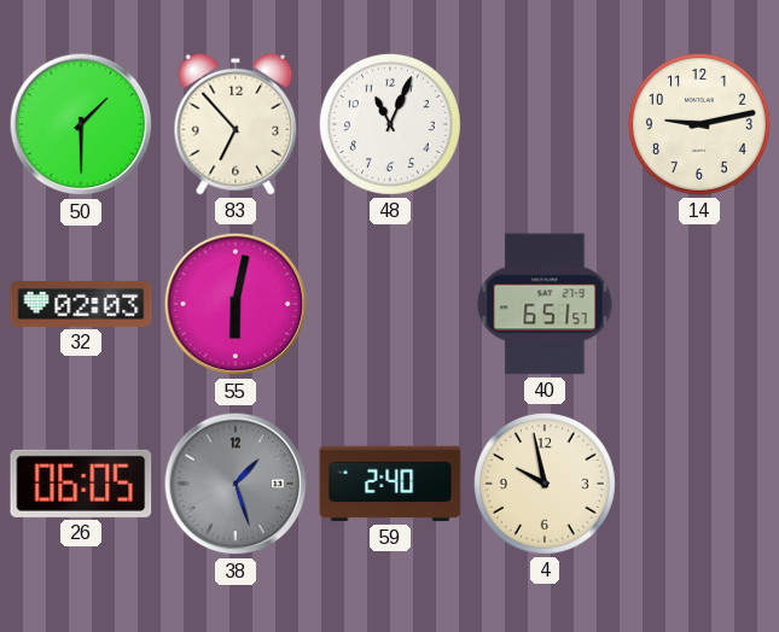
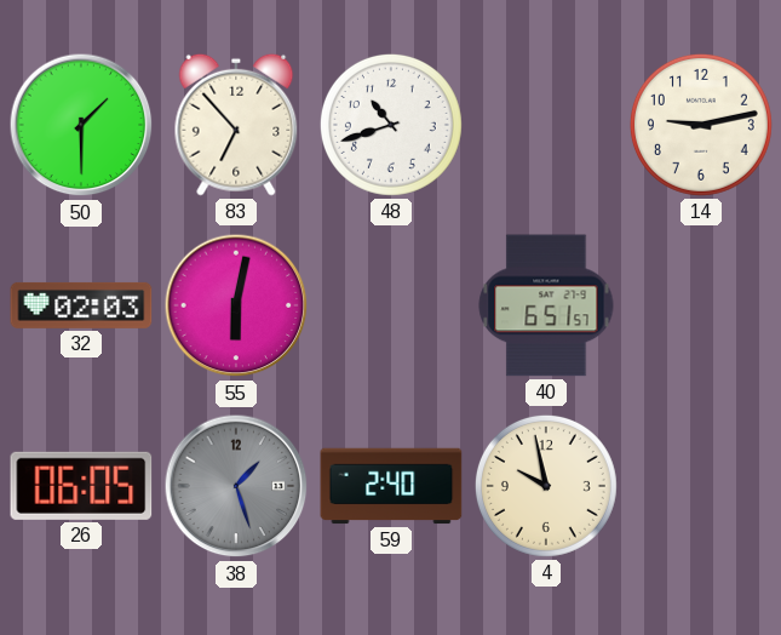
48: 11:04 -> 10:42
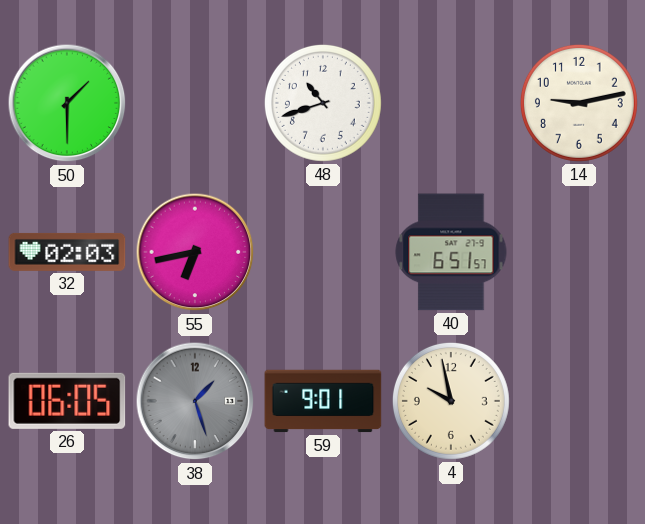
83: 6:53 -> none
55: 6:02 -> 6:43
59: 2:40 -> 9:01
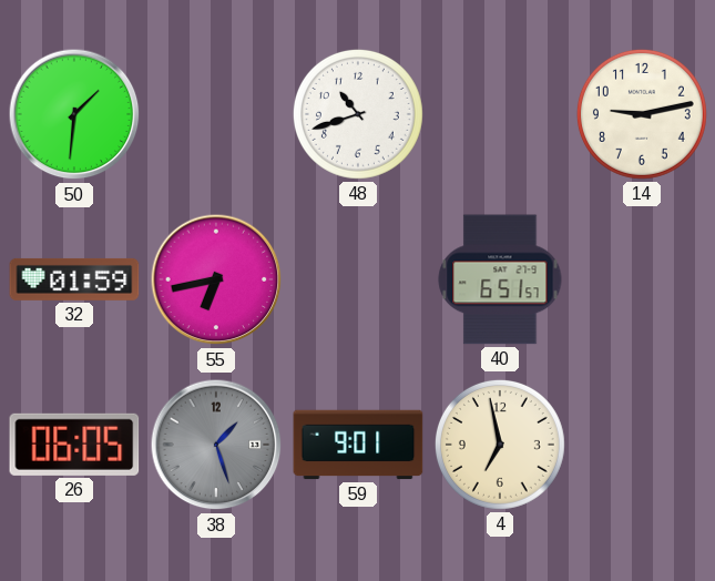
50: 1:30 -> 1:31
32: 02:03 -> 01:59
4: 9:58 -> 6:58
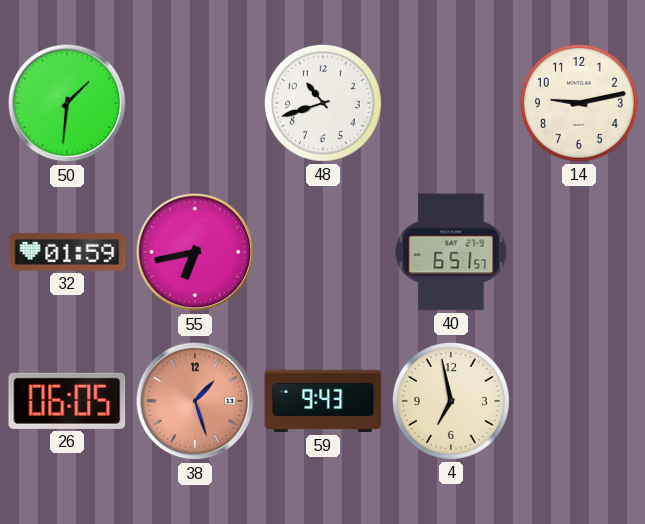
38 dial: grey -> salmon
59: 9:01 -> 9:43
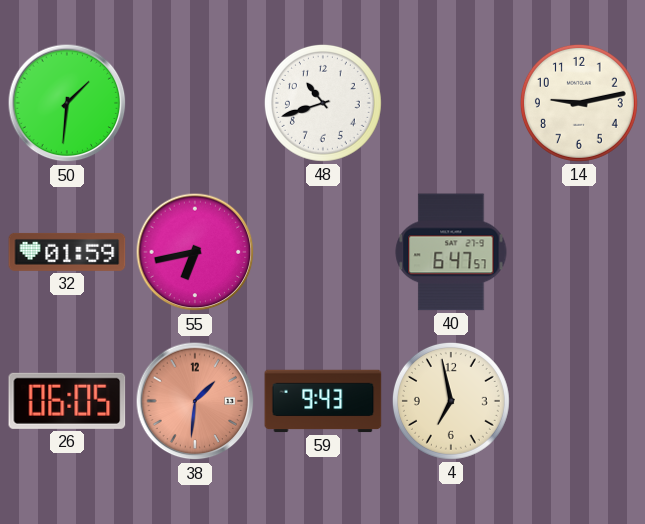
40: 6:51 -> 6:47
38: 1:27 -> 1:31
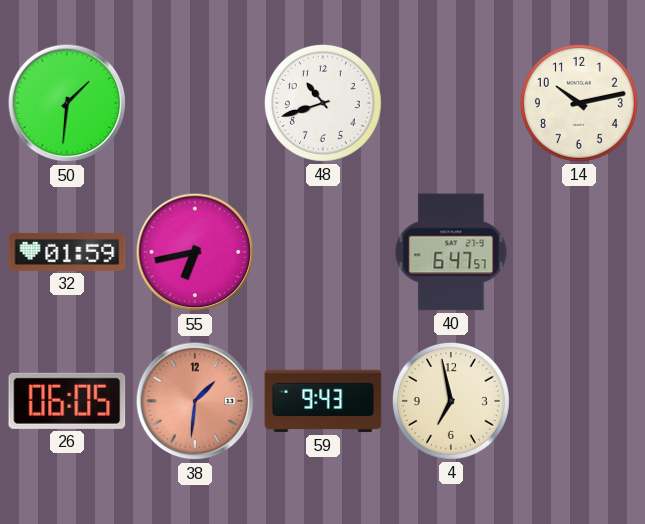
14: 9:13 -> 10:13
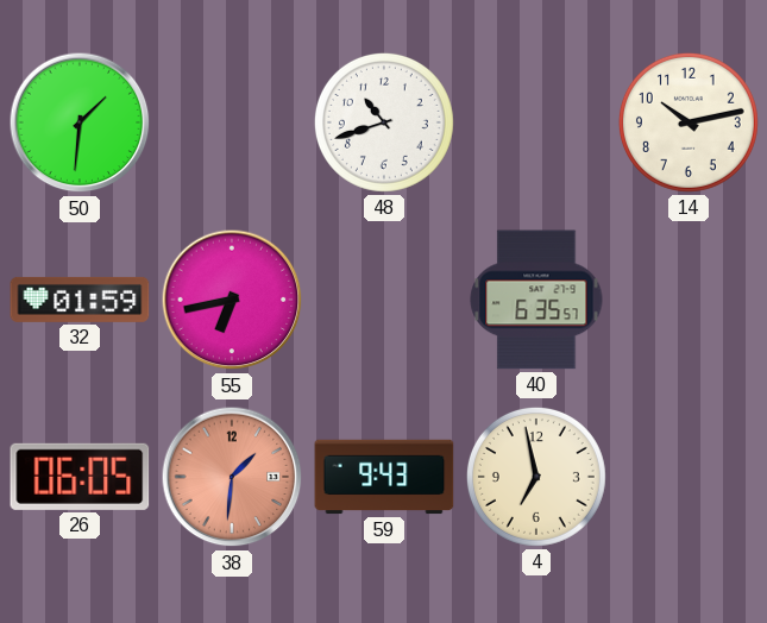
40: 6:47 -> 6:35
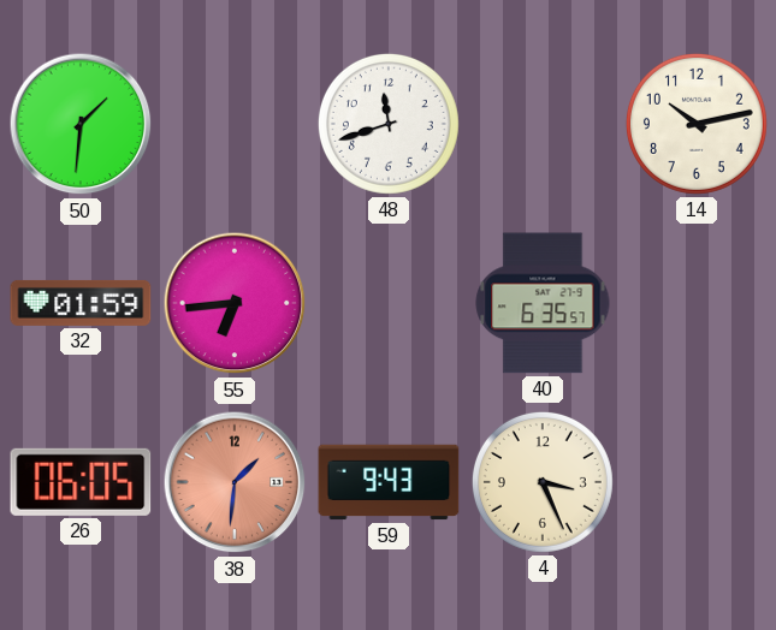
48: 10:42 -> 11:42
55: 6:43 -> 6:44
4: 6:58 -> 3:26
